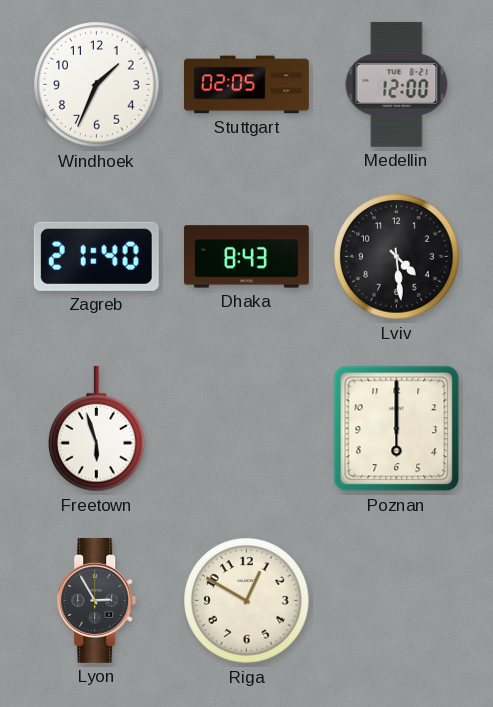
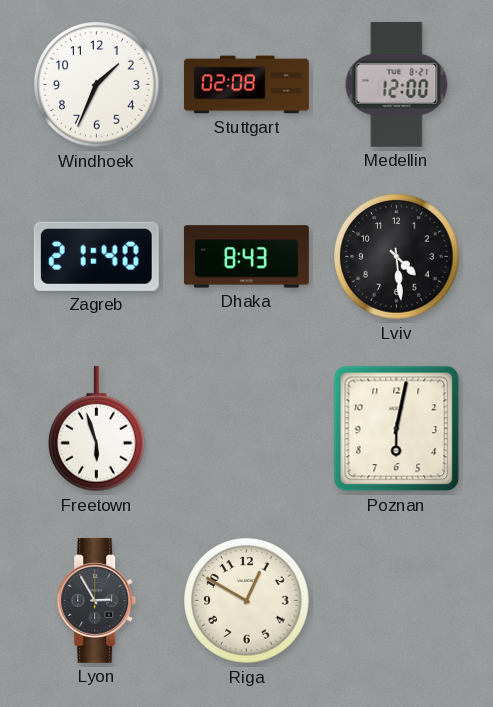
Stuttgart: 02:05 -> 02:08
Poznan: 6:00 -> 6:02
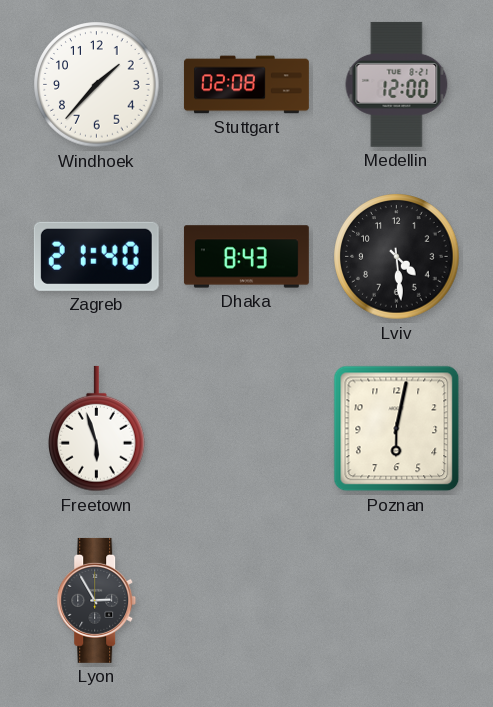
Windhoek: 1:34 -> 1:37
Riga: 12:50 -> none
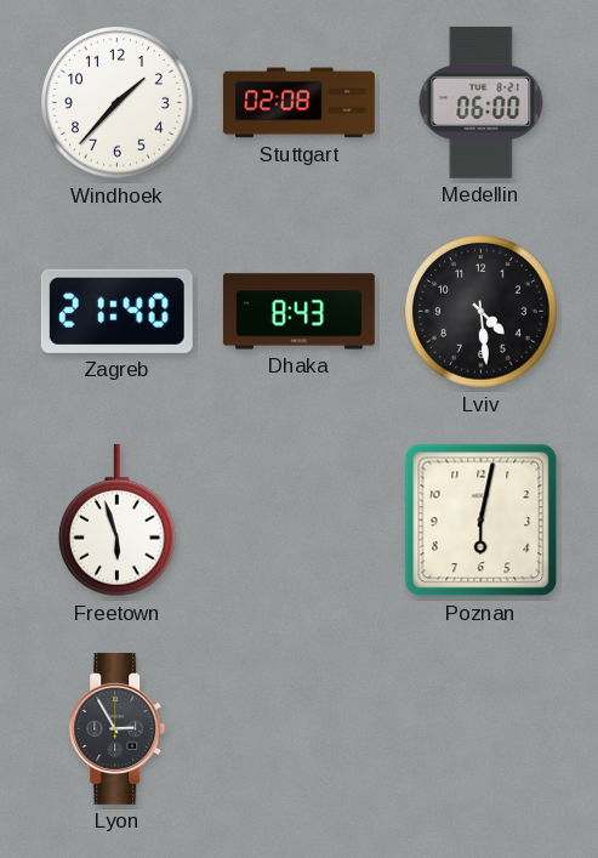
Medellin: 12:00 -> 06:00
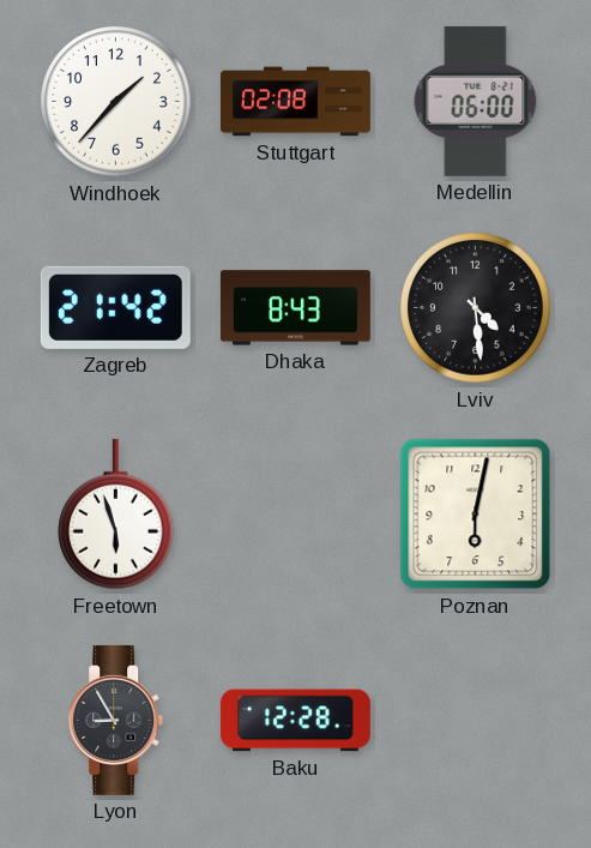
Zagreb: 21:40 -> 21:42
Lyon: 2:55 -> 8:55
Baku: none -> 12:28
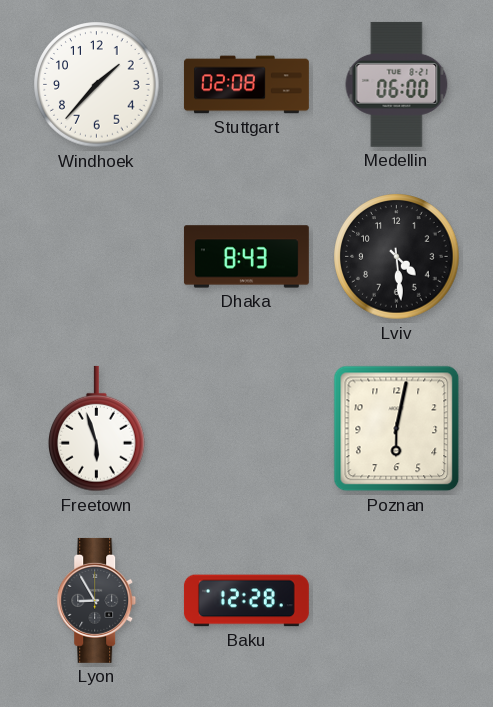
Zagreb: 21:42 -> none
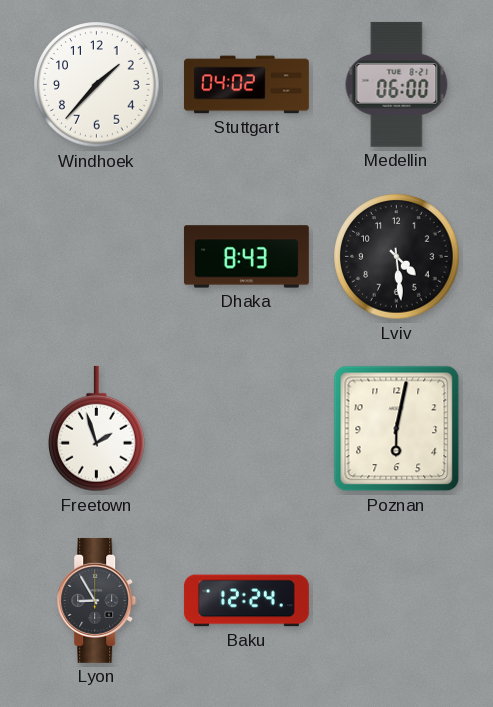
Stuttgart: 02:08 -> 04:02
Freetown: 5:57 -> 1:57
Baku: 12:28 -> 12:24
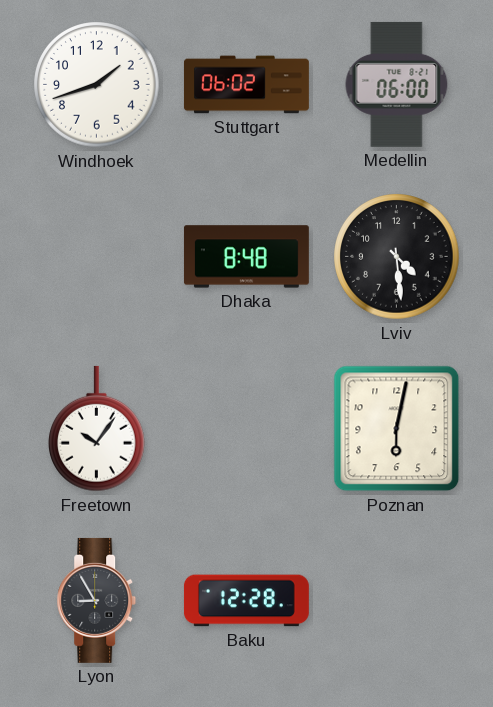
Windhoek: 1:37 -> 1:42
Stuttgart: 04:02 -> 06:02
Dhaka: 8:43 -> 8:48
Freetown: 1:57 -> 10:06
Baku: 12:24 -> 12:28
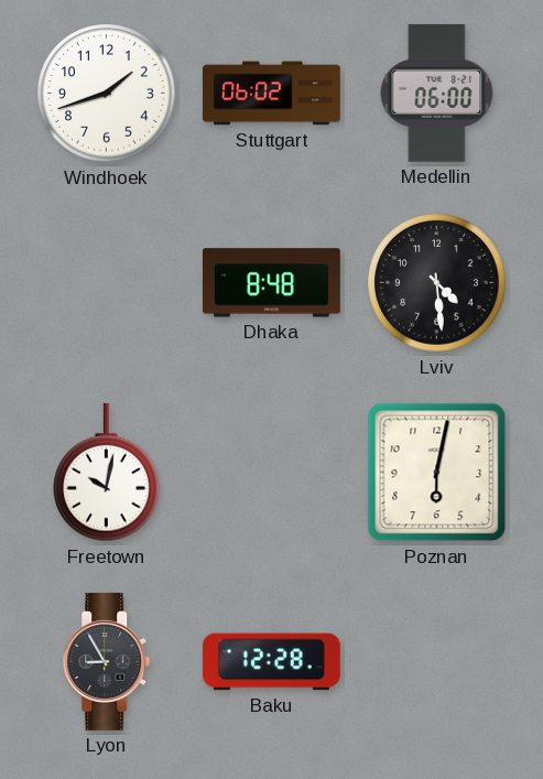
Freetown: 10:06 -> 10:02
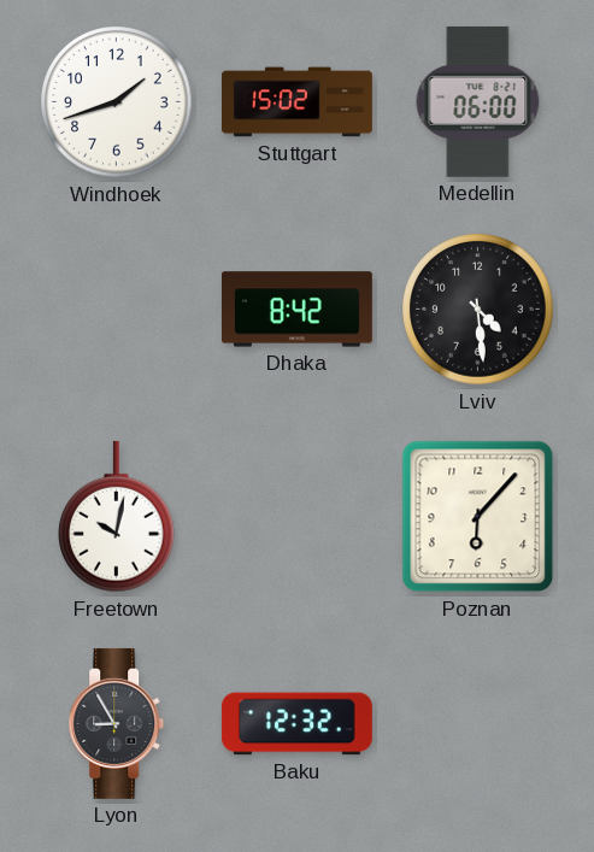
Stuttgart: 06:02 -> 15:02
Dhaka: 8:48 -> 8:42
Poznan: 6:02 -> 6:07
Baku: 12:28 -> 12:32
